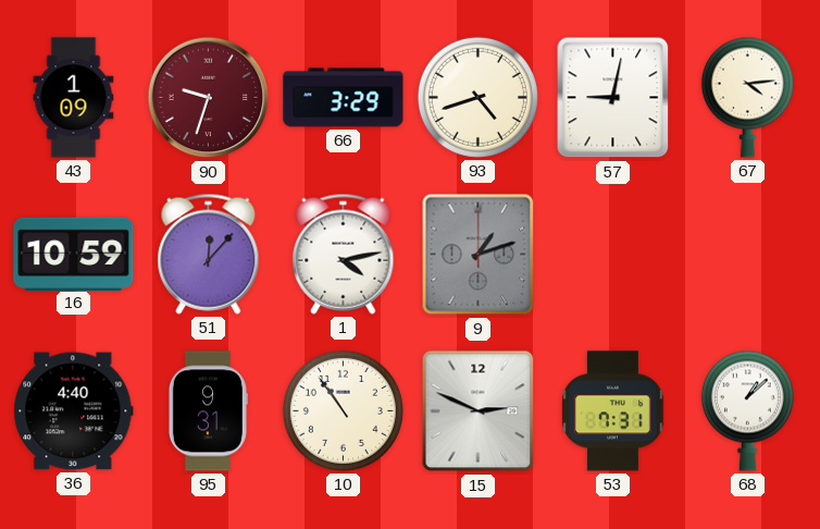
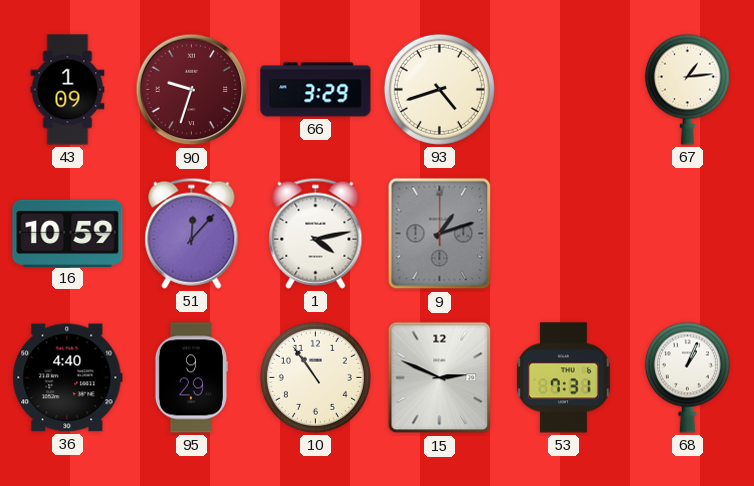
57: 9:02 -> none
67: 4:14 -> 1:14
95: 9:31 -> 9:29
68: 1:08 -> 1:04
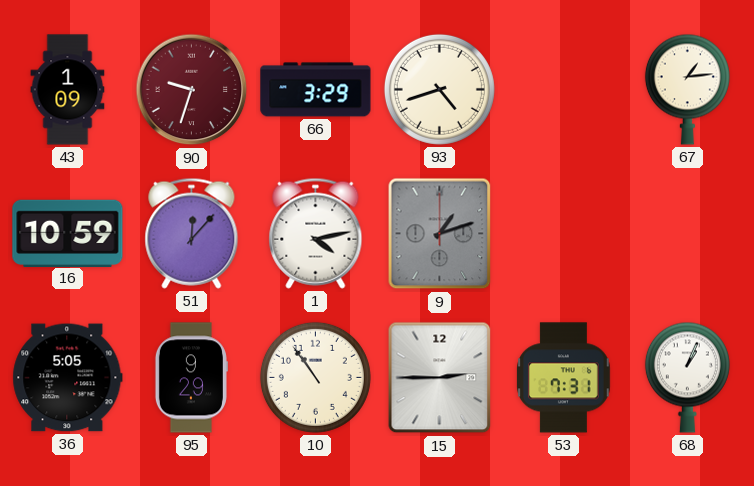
36: 4:40 -> 5:05
15: 2:49 -> 2:45
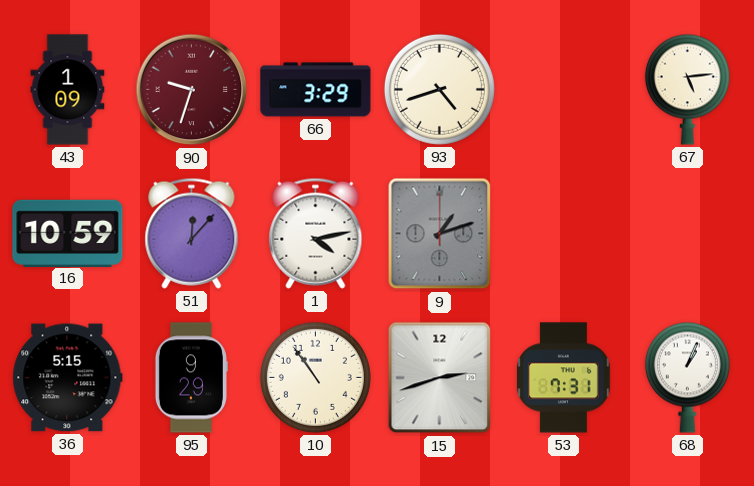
67: 1:14 -> 5:14
36: 5:05 -> 5:15
15: 2:45 -> 2:42
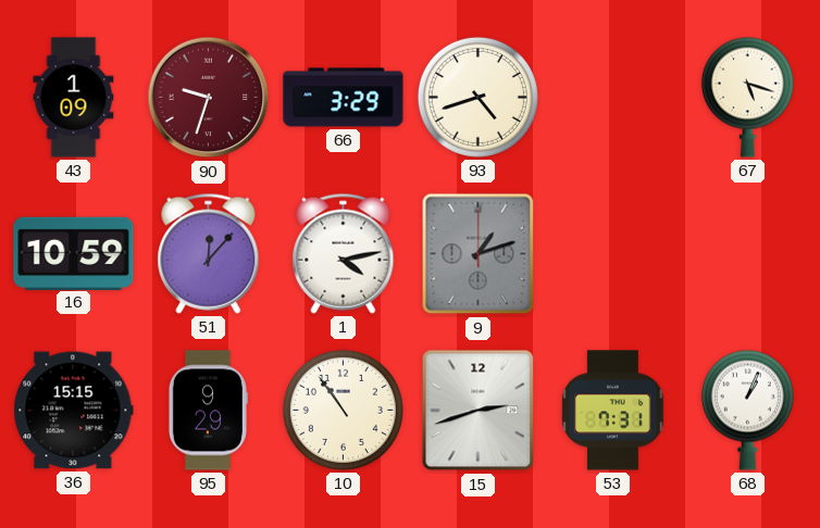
67: 5:14 -> 5:18
36: 5:15 -> 15:15
